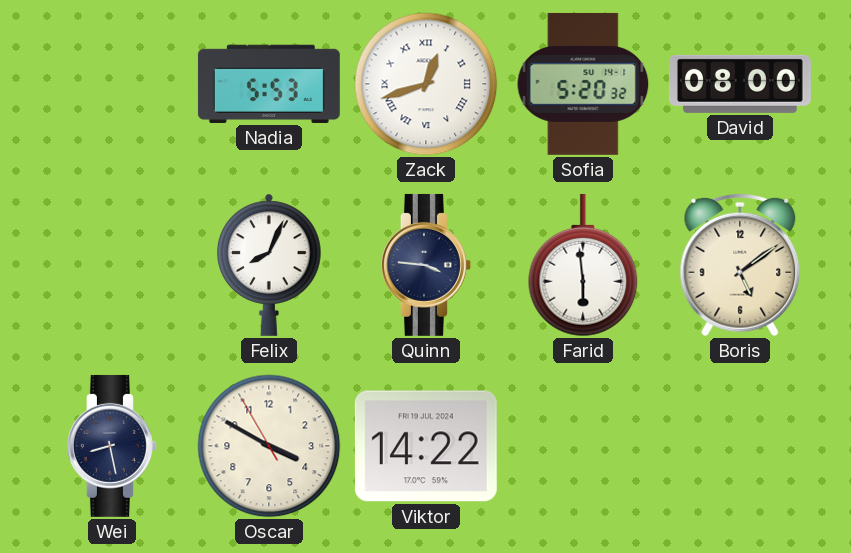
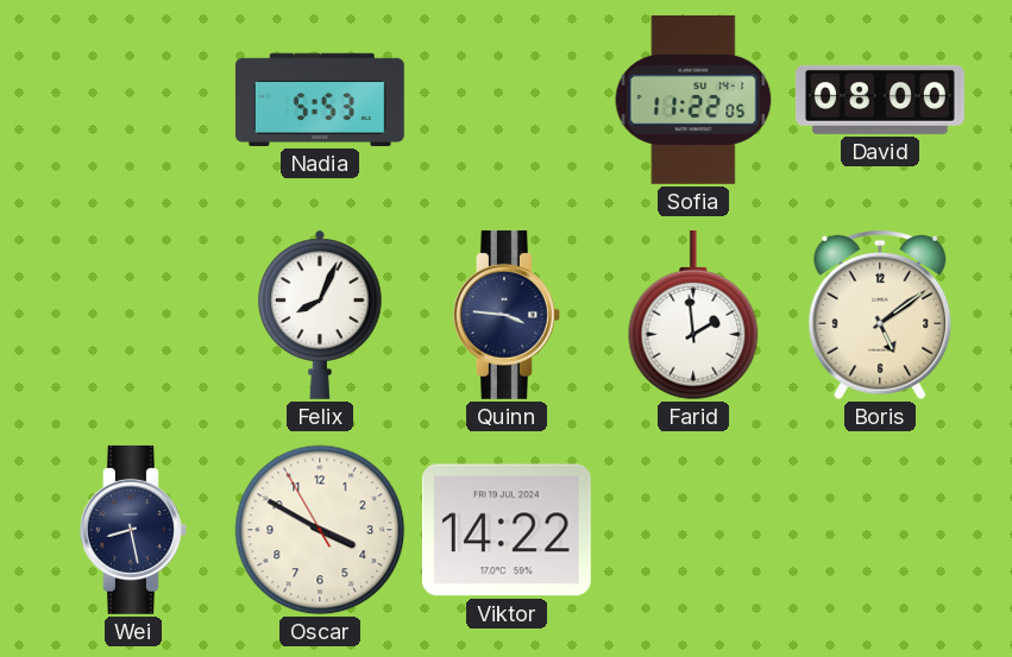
Zack: 12:42 -> none
Sofia: 5:20 -> 11:22
Farid: 5:59 -> 1:59
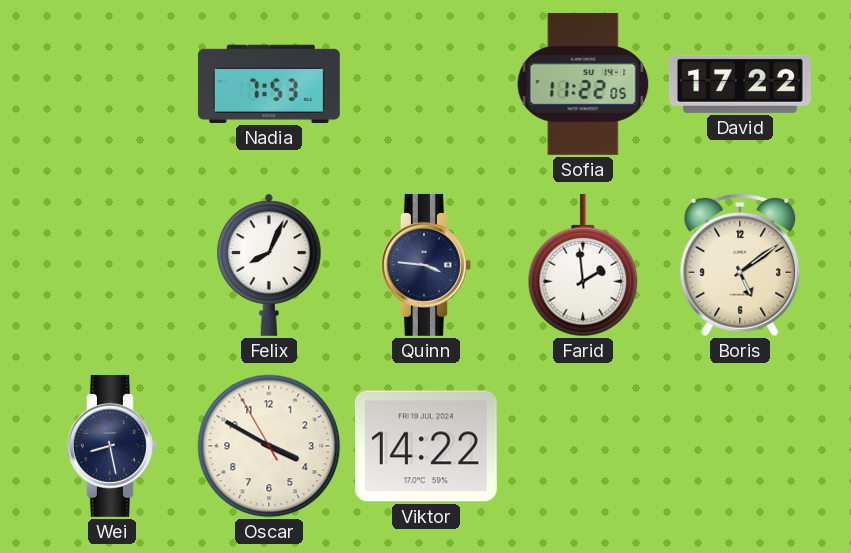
Nadia: 5:53 -> 7:53
David: 08:00 -> 17:22
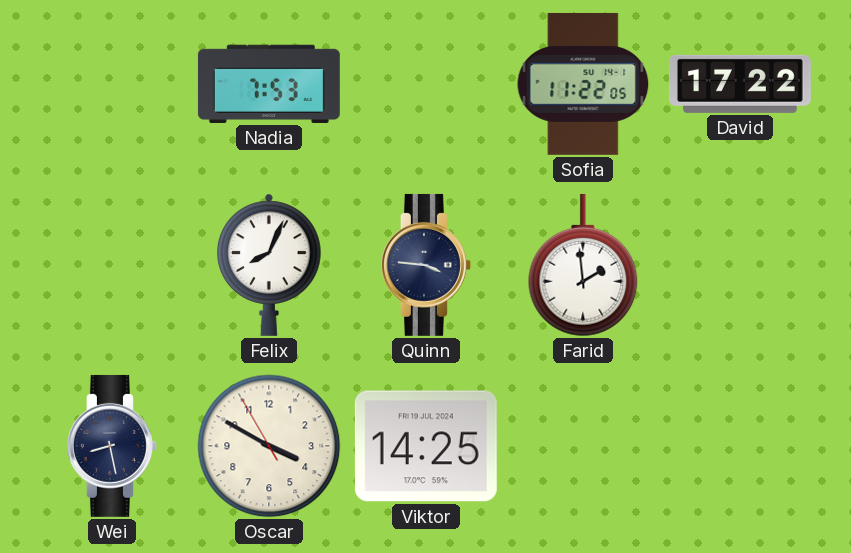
Boris: 5:09 -> none
Viktor: 14:22 -> 14:25
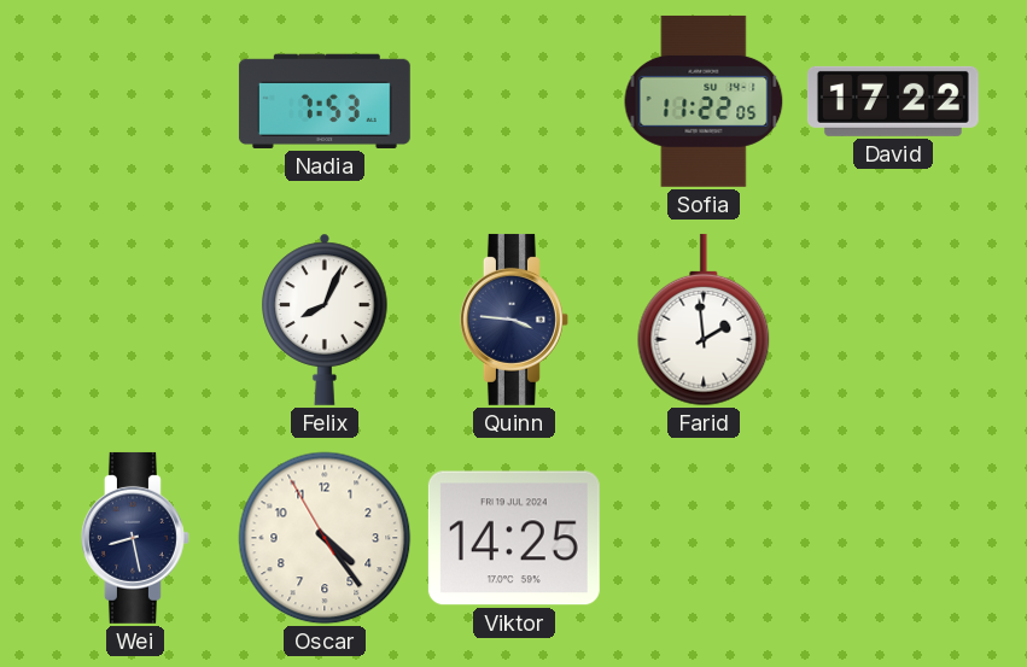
Oscar: 3:49 -> 4:23
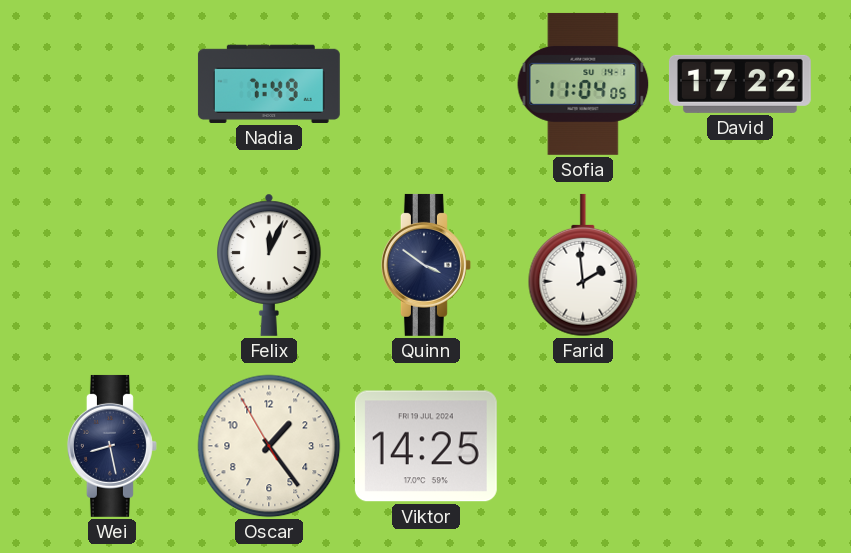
Nadia: 7:53 -> 7:49
Sofia: 11:22 -> 11:04
Felix: 8:04 -> 12:04
Quinn: 3:46 -> 3:51
Oscar: 4:23 -> 1:23
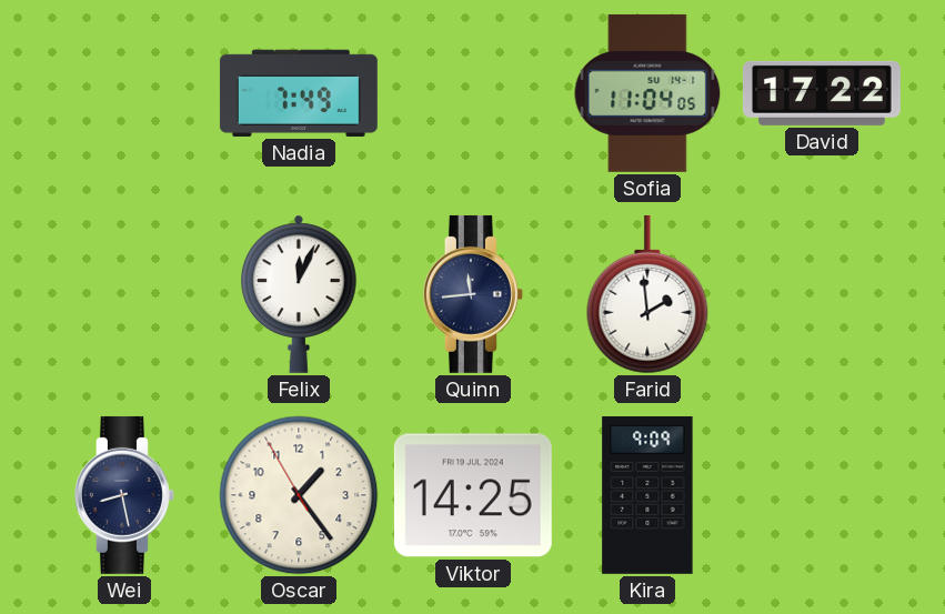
Quinn: 3:51 -> 11:44
Kira: none -> 9:09
